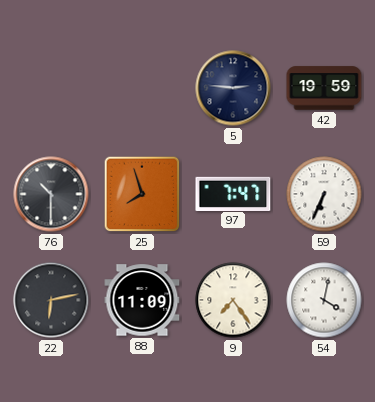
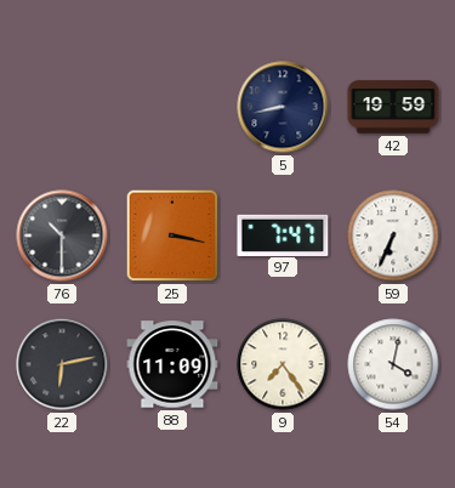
5: 2:46 -> 8:43
25: 7:57 -> 3:17
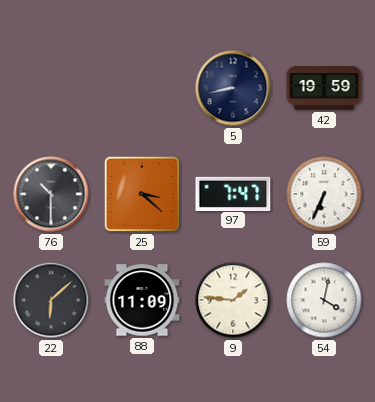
25: 3:17 -> 3:22
22: 6:13 -> 6:08
9: 7:24 -> 1:46
